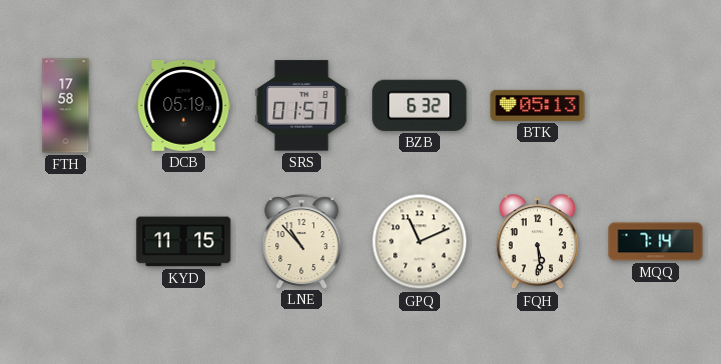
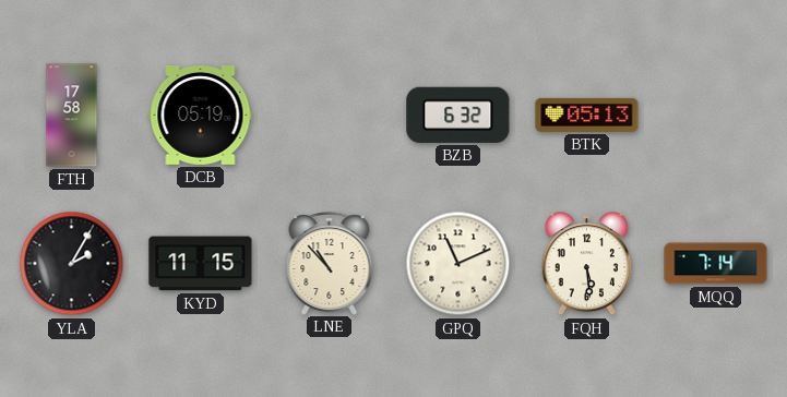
SRS: 01:57 -> none
YLA: none -> 2:05
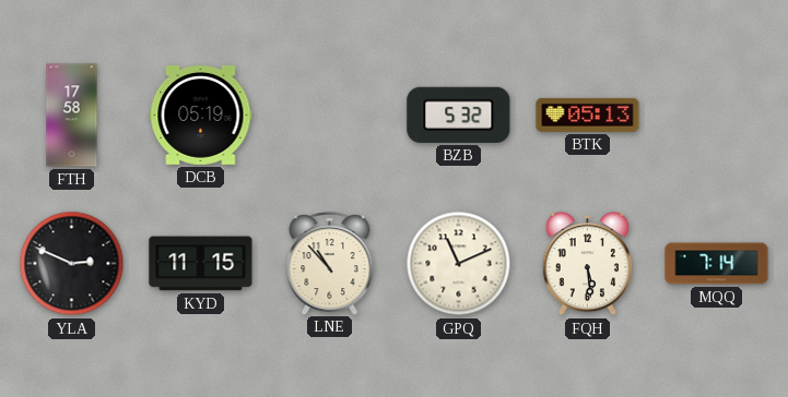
BZB: 6:32 -> 5:32
YLA: 2:05 -> 2:49
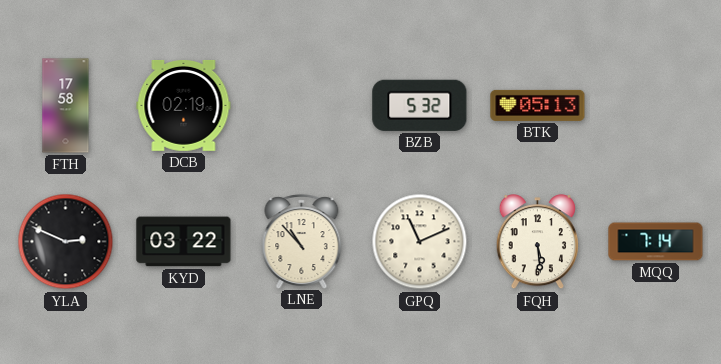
DCB: 05:19 -> 02:19
KYD: 11:15 -> 03:22
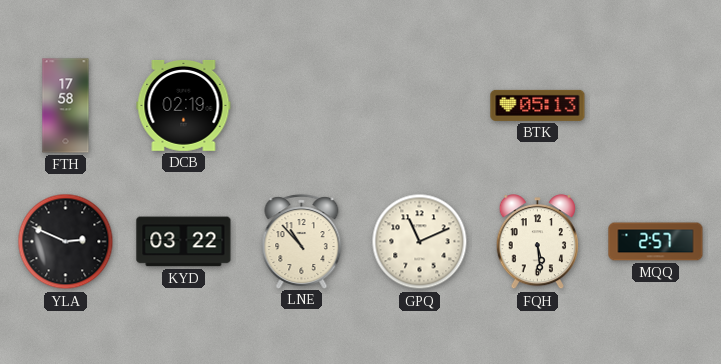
BZB: 5:32 -> none
MQQ: 7:14 -> 2:57
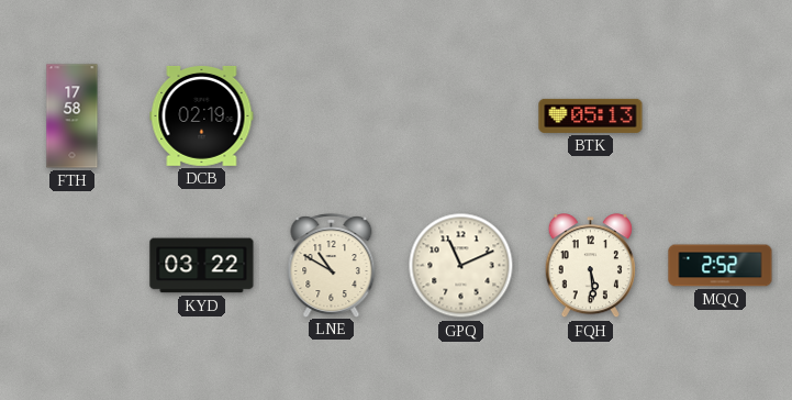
YLA: 2:49 -> none
LNE: 10:53 -> 10:50
MQQ: 2:57 -> 2:52
